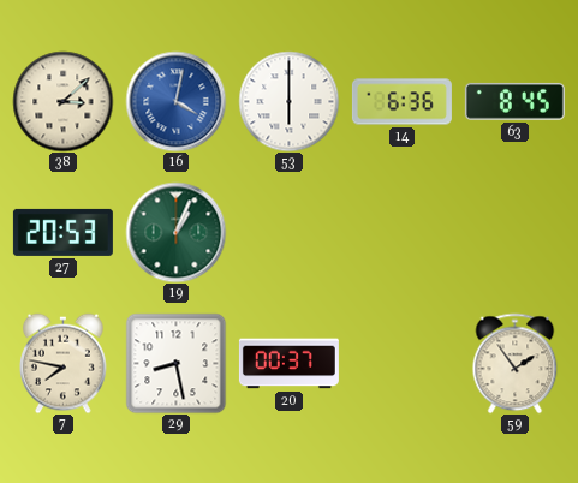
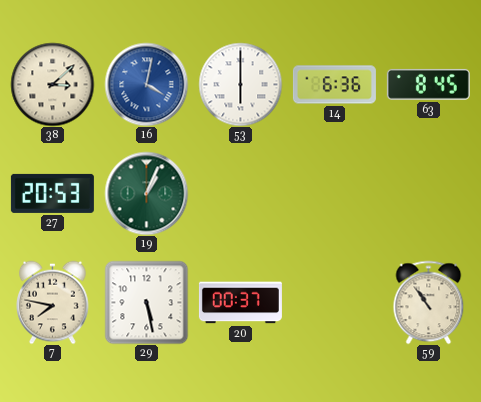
29: 8:28 -> 5:28
59: 1:54 -> 10:54
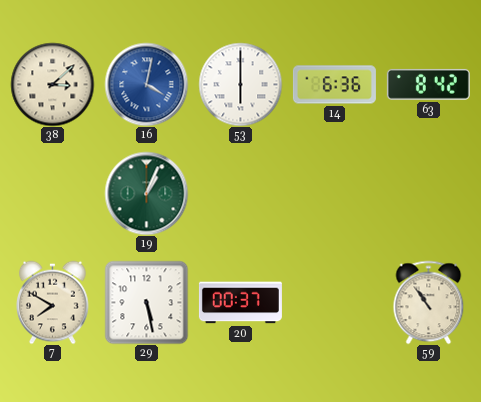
63: 8:45 -> 8:42
27: 20:53 -> none
7: 7:47 -> 7:50
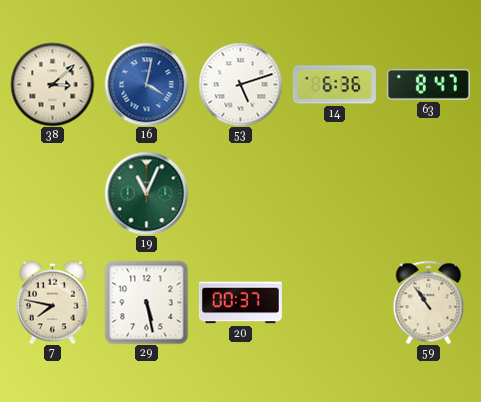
53: 6:00 -> 5:12
63: 8:42 -> 8:47
19: 1:04 -> 11:04
7: 7:50 -> 7:47
